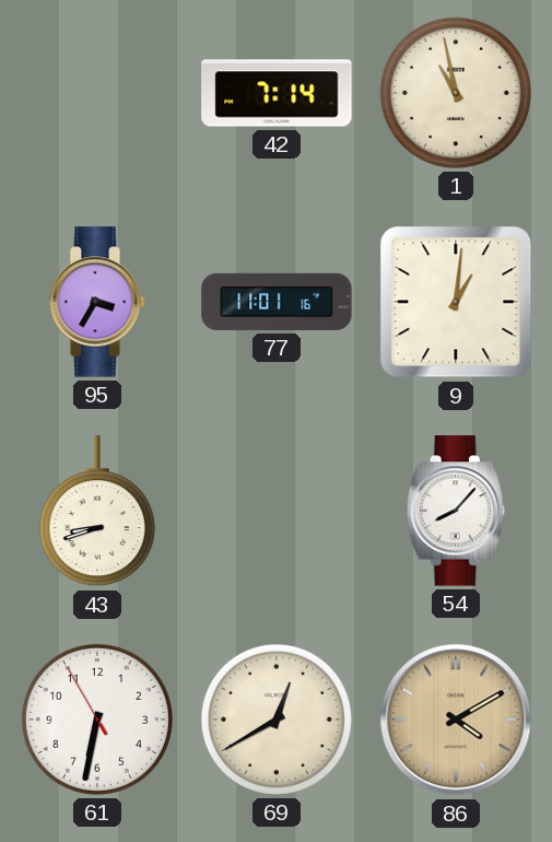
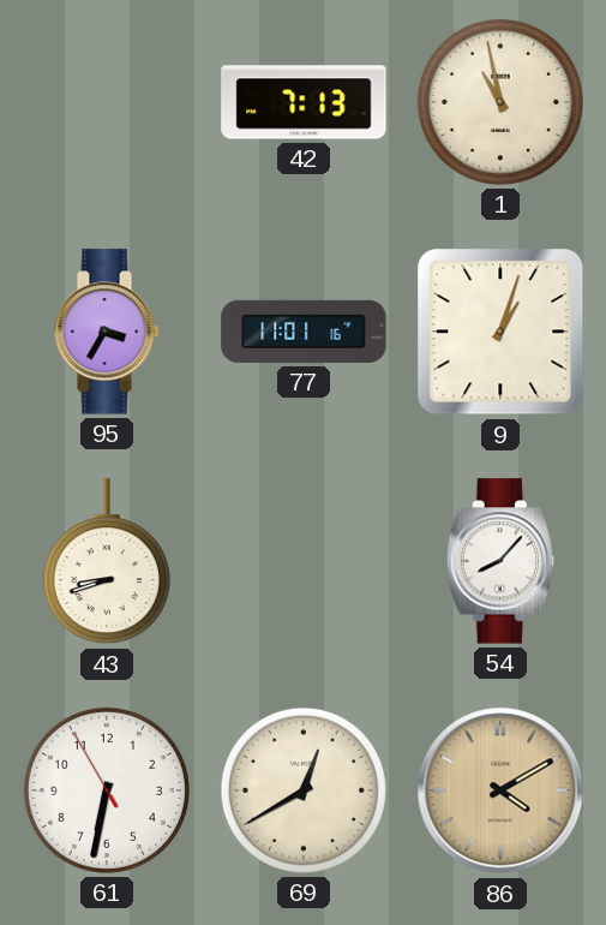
42: 7:14 -> 7:13
9: 1:01 -> 1:03
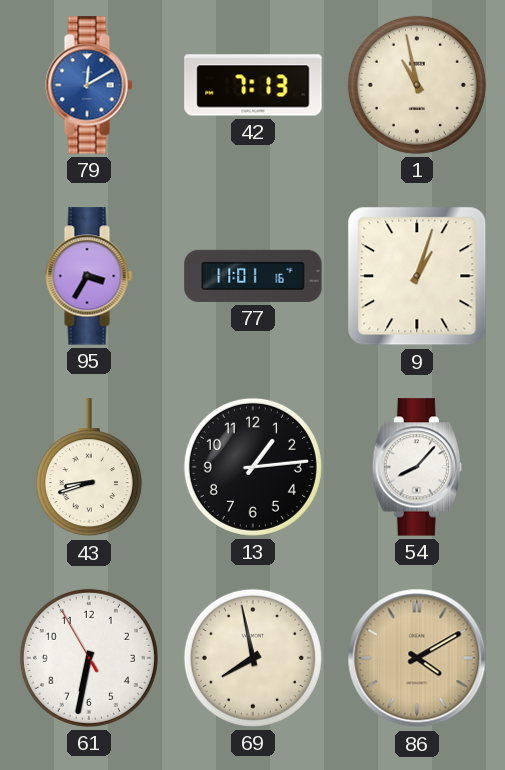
79: none -> 12:10
13: none -> 1:14
69: 12:40 -> 7:58
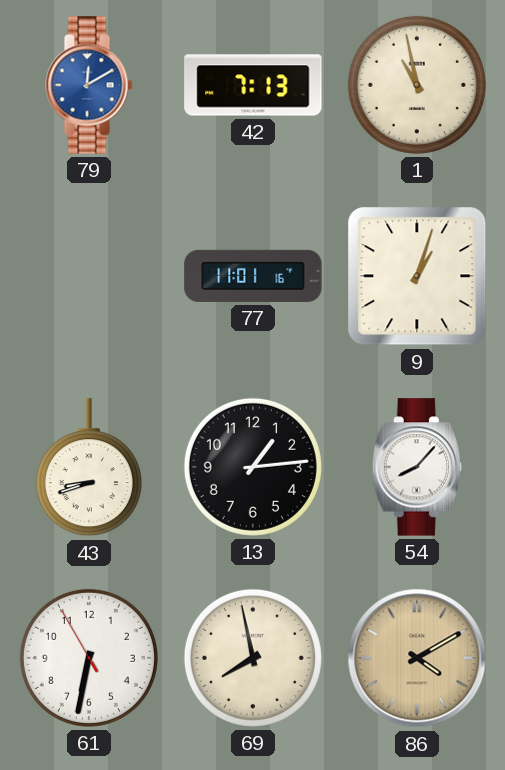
95: 3:35 -> none
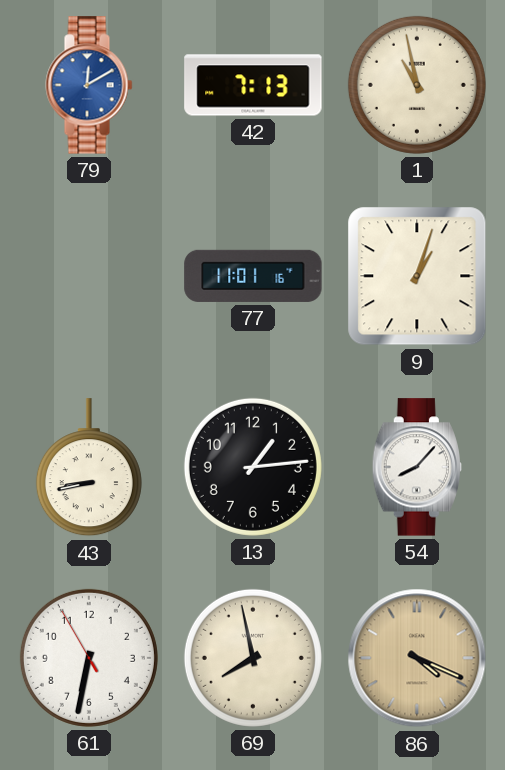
43: 8:42 -> 8:43
86: 4:10 -> 4:19
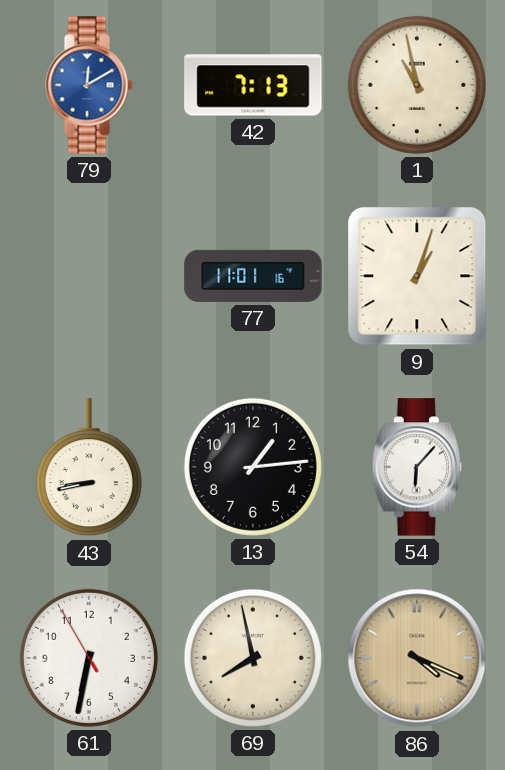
54: 8:07 -> 6:07
